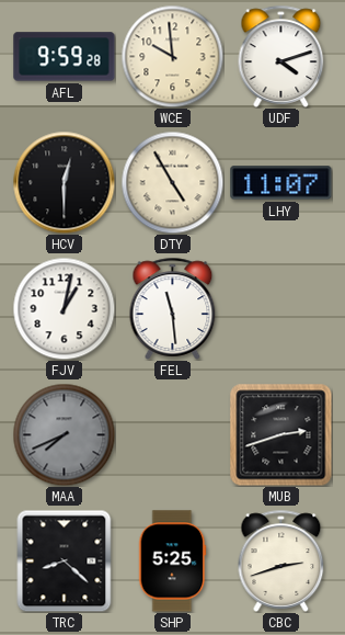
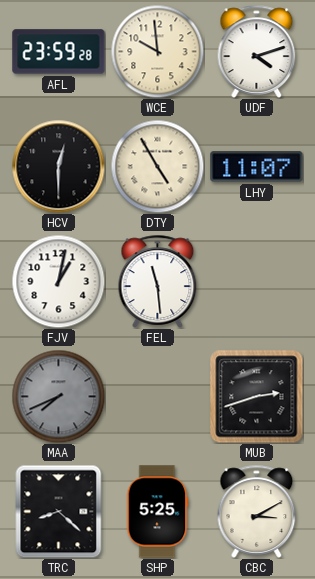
AFL: 9:59 -> 23:59
CBC: 2:42 -> 3:10
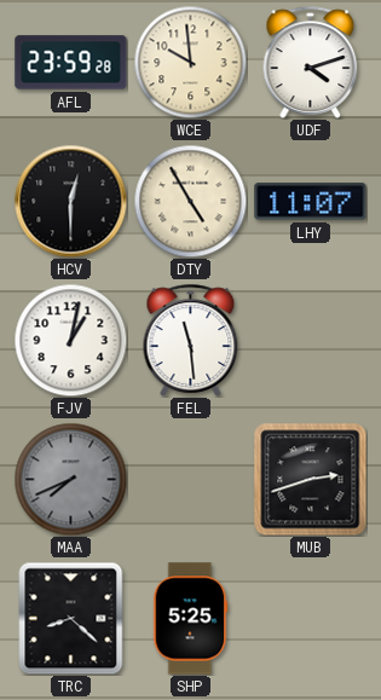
CBC: 3:10 -> none
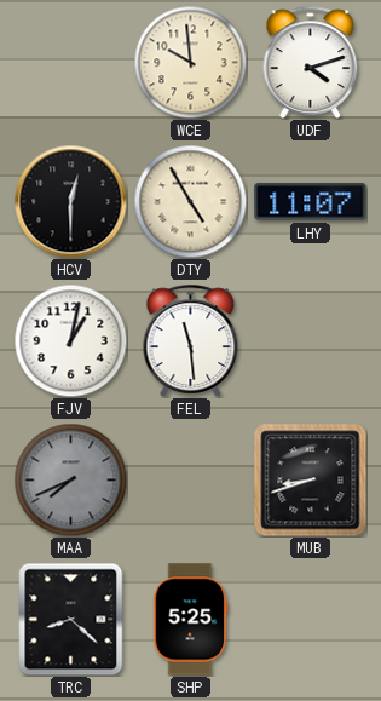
AFL: 23:59 -> none
MUB: 2:42 -> 8:42
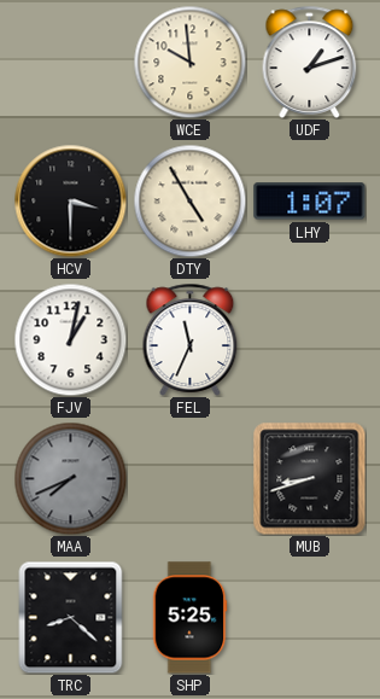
UDF: 4:12 -> 1:12
HCV: 12:30 -> 3:30
LHY: 11:07 -> 1:07
FEL: 11:29 -> 11:34
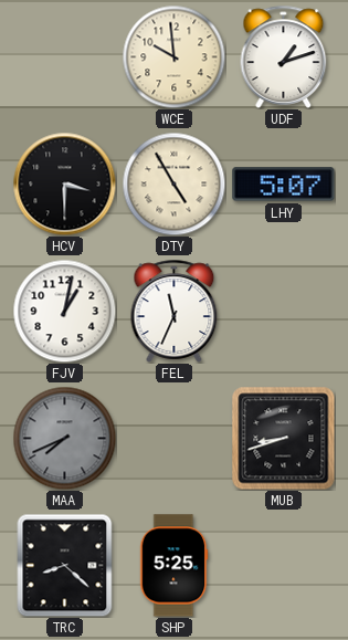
LHY: 1:07 -> 5:07
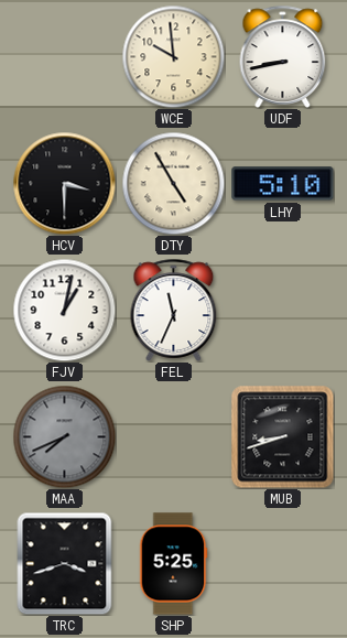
UDF: 1:12 -> 8:43
LHY: 5:07 -> 5:10
TRC: 8:22 -> 3:42
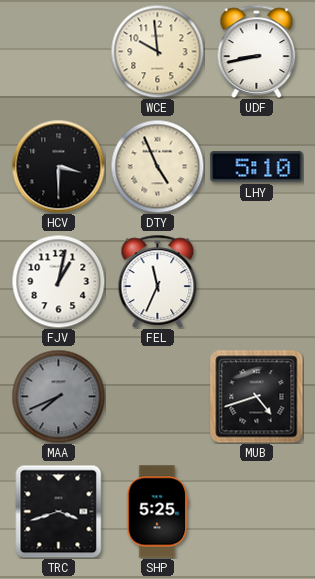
DTY: 4:55 -> 4:56
MUB: 8:42 -> 4:42
